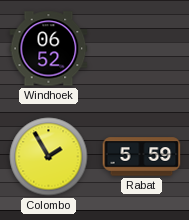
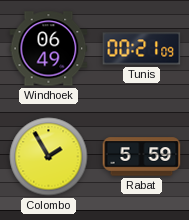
Windhoek: 06:52 -> 06:49
Tunis: none -> 00:21
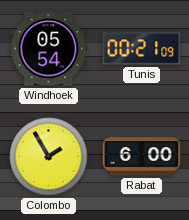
Windhoek: 06:49 -> 05:54
Rabat: 5:59 -> 6:00
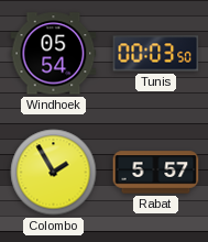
Tunis: 00:21 -> 00:03
Rabat: 6:00 -> 5:57
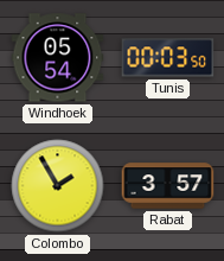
Rabat: 5:57 -> 3:57
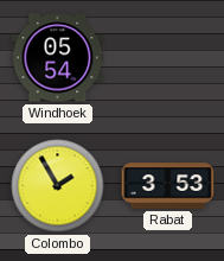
Tunis: 00:03 -> none
Rabat: 3:57 -> 3:53
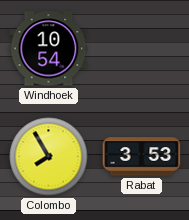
Windhoek: 05:54 -> 10:54
Colombo: 1:55 -> 7:55
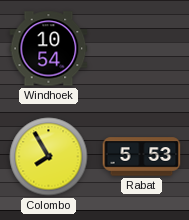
Rabat: 3:53 -> 5:53
